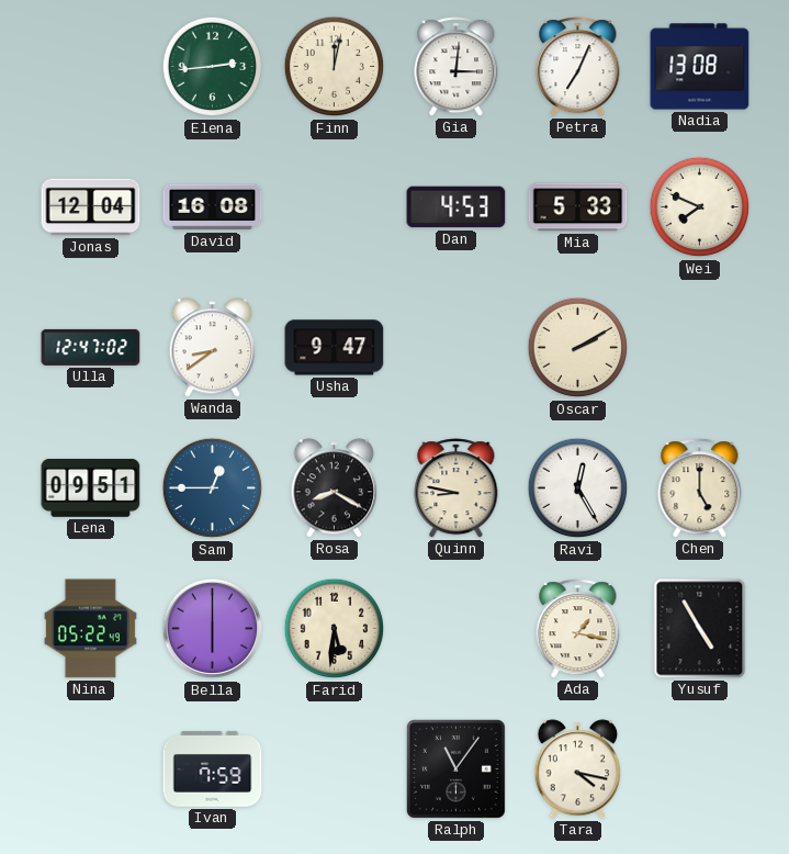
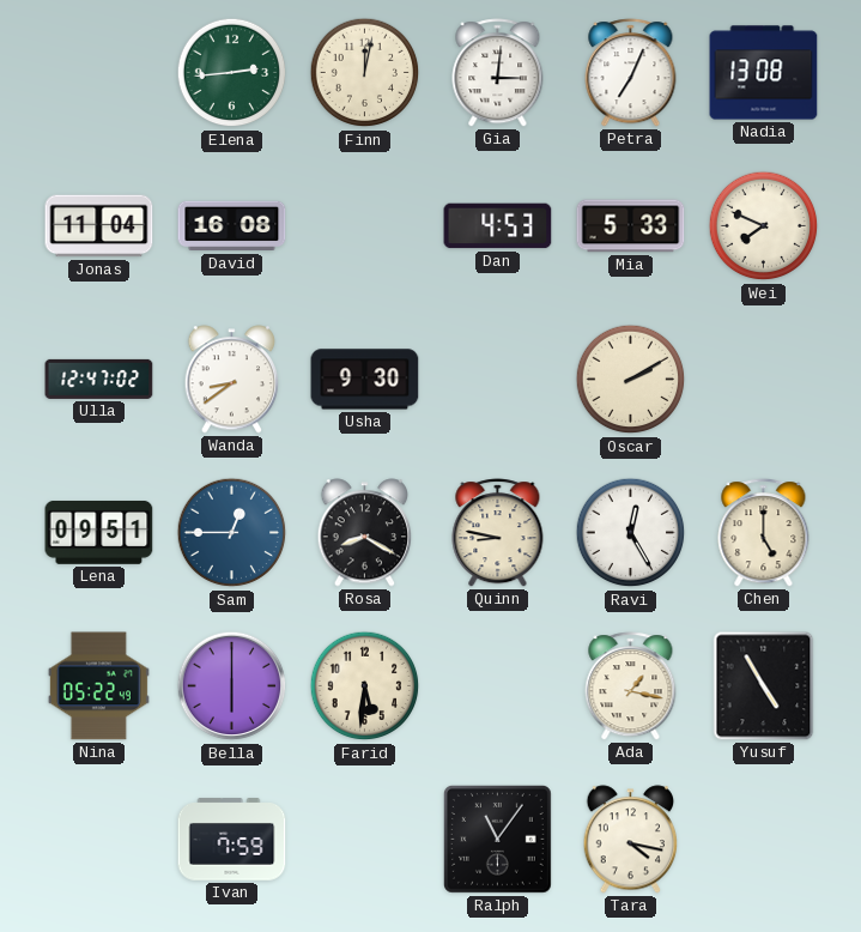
Jonas: 12:04 -> 11:04
Usha: 9:47 -> 9:30
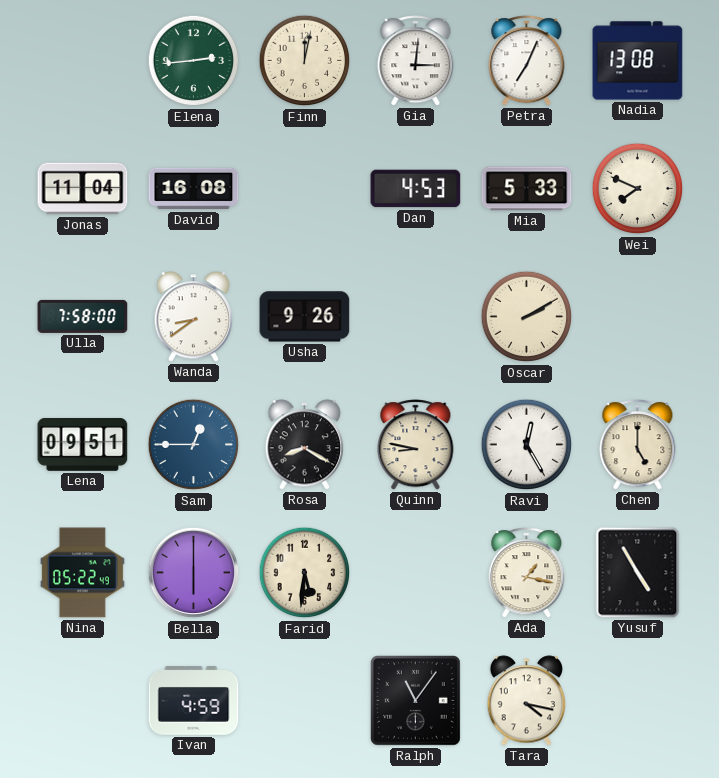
Ulla: 12:47 -> 7:58
Usha: 9:30 -> 9:26
Ivan: 7:59 -> 4:59
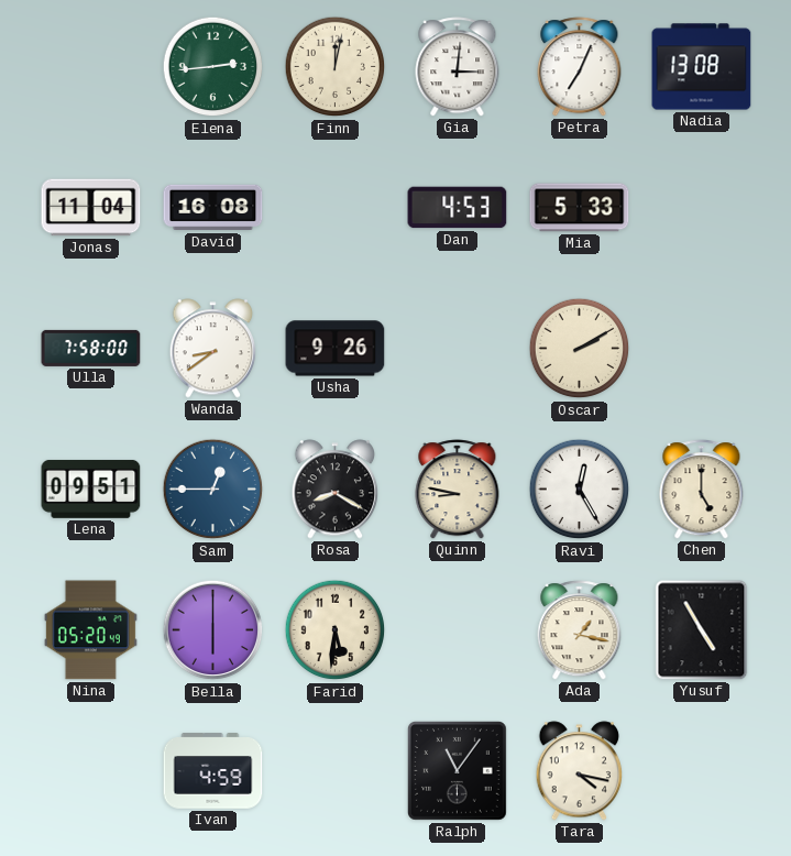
Wei: 7:49 -> none
Nina: 05:22 -> 05:20
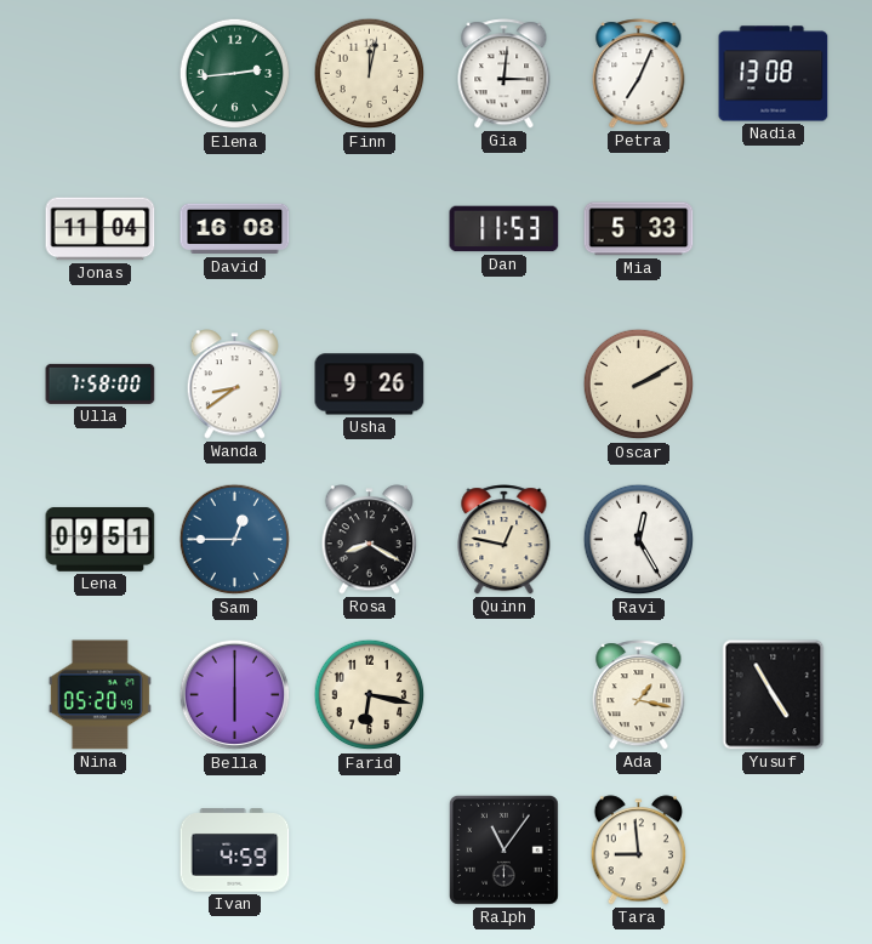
Dan: 4:53 -> 11:53
Quinn: 8:47 -> 12:47
Chen: 5:00 -> none
Farid: 5:31 -> 6:17
Tara: 4:17 -> 8:59
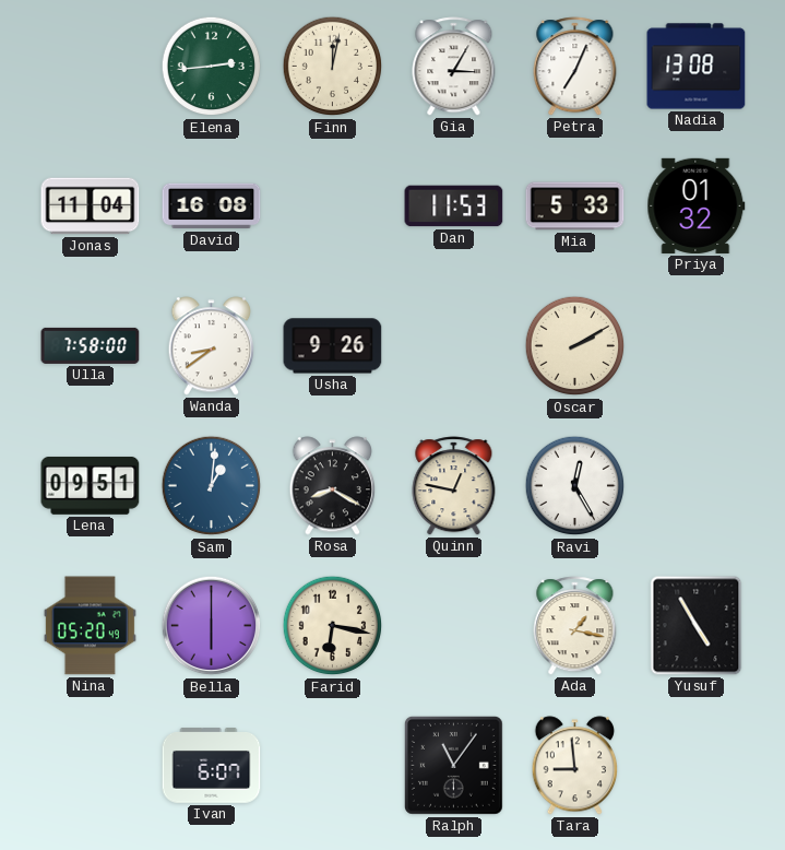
Gia: 3:01 -> 3:05
Priya: none -> 01:32
Sam: 12:45 -> 1:01
Ivan: 4:59 -> 6:07
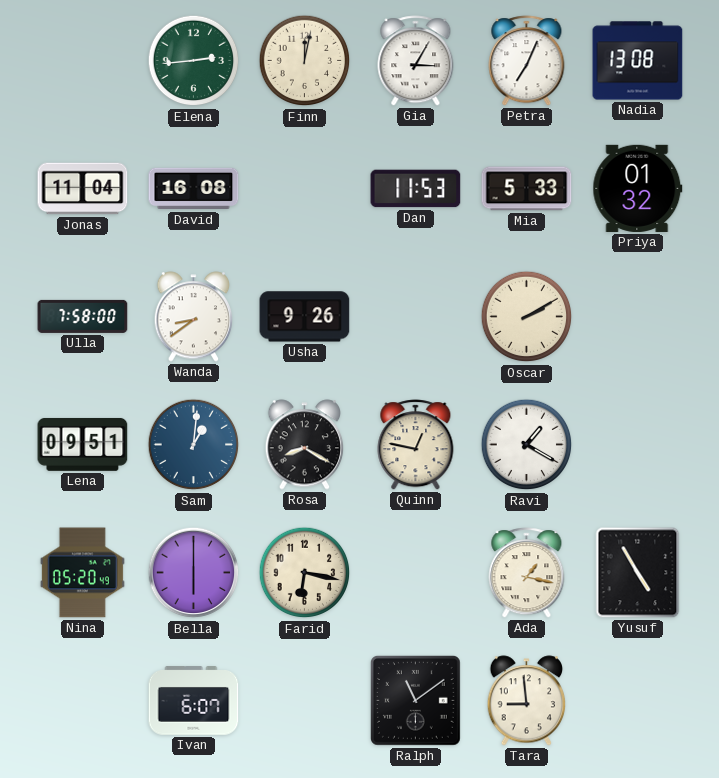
Ravi: 12:25 -> 1:20
Ralph: 11:06 -> 11:09
